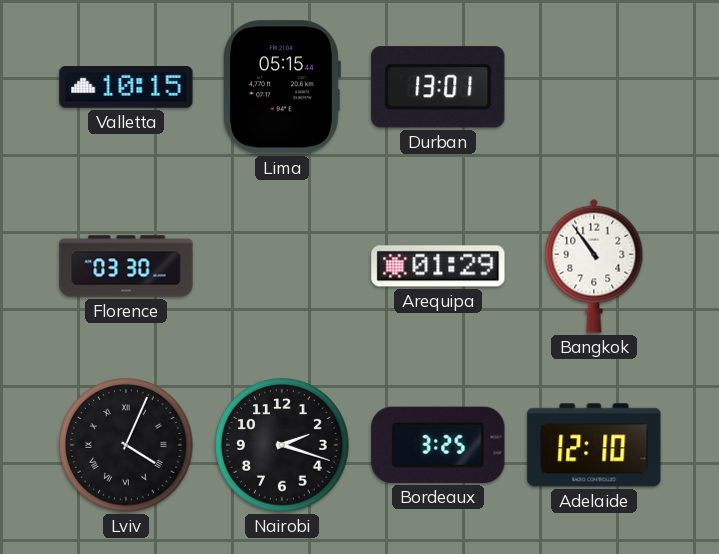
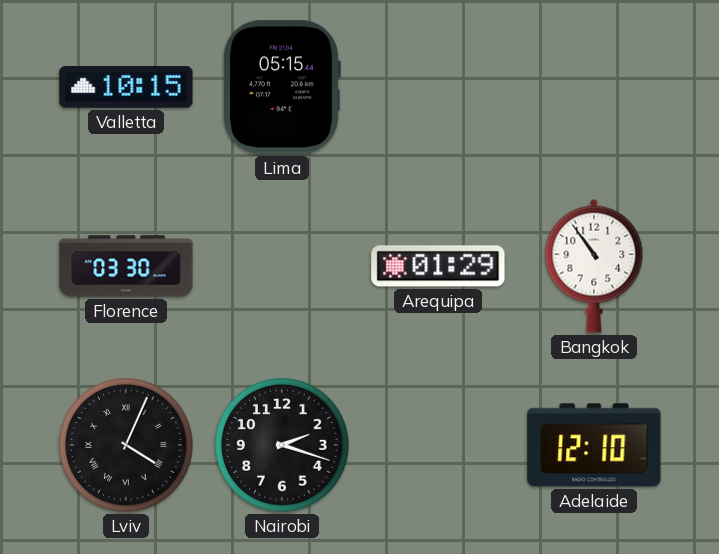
Durban: 13:01 -> none
Bordeaux: 3:25 -> none
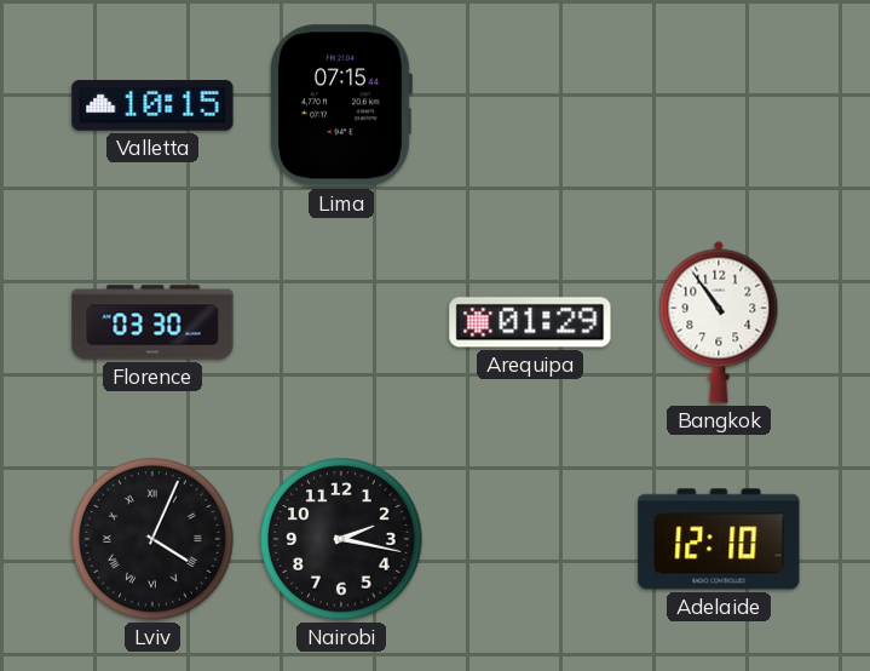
Lima: 05:15 -> 07:15
Nairobi: 2:18 -> 2:17
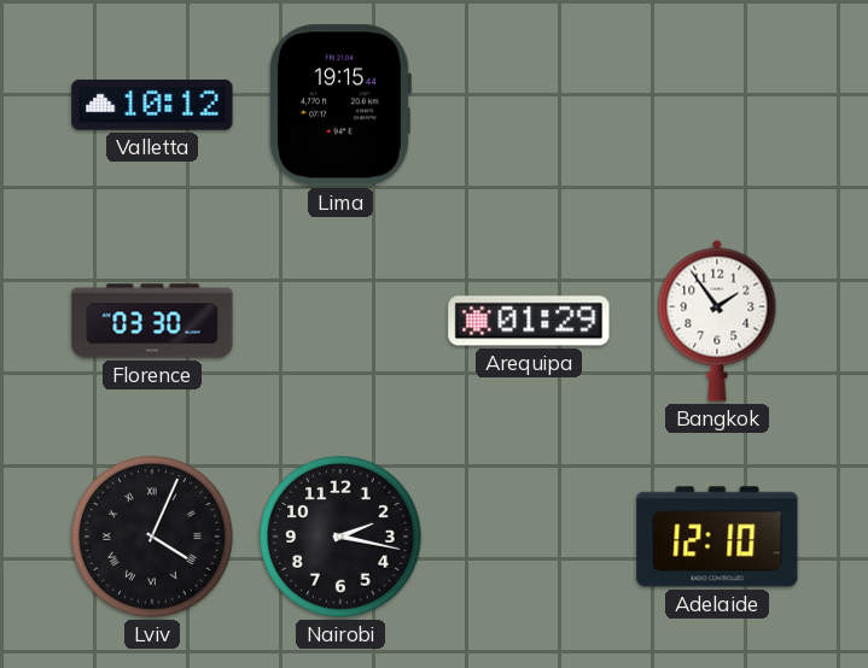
Valletta: 10:15 -> 10:12
Lima: 07:15 -> 19:15
Bangkok: 10:54 -> 1:54
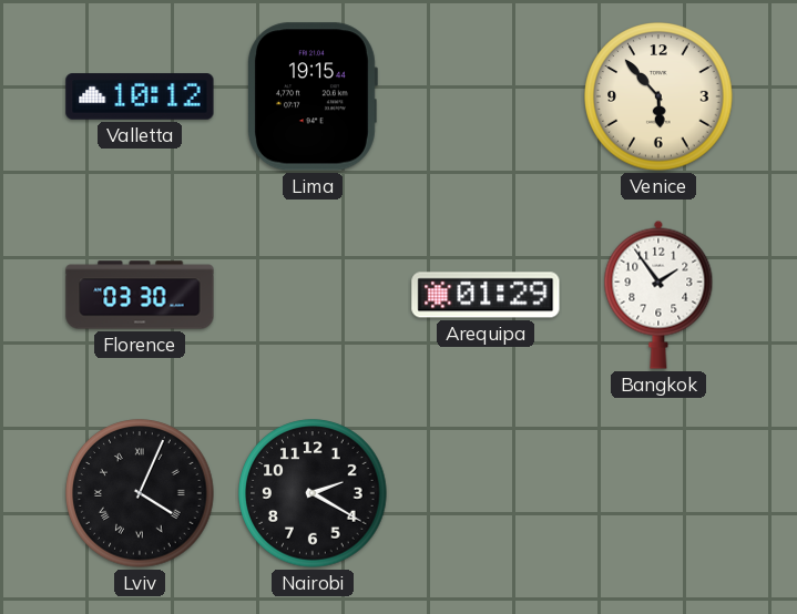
Venice: none -> 5:53
Nairobi: 2:17 -> 2:20
Adelaide: 12:10 -> none
